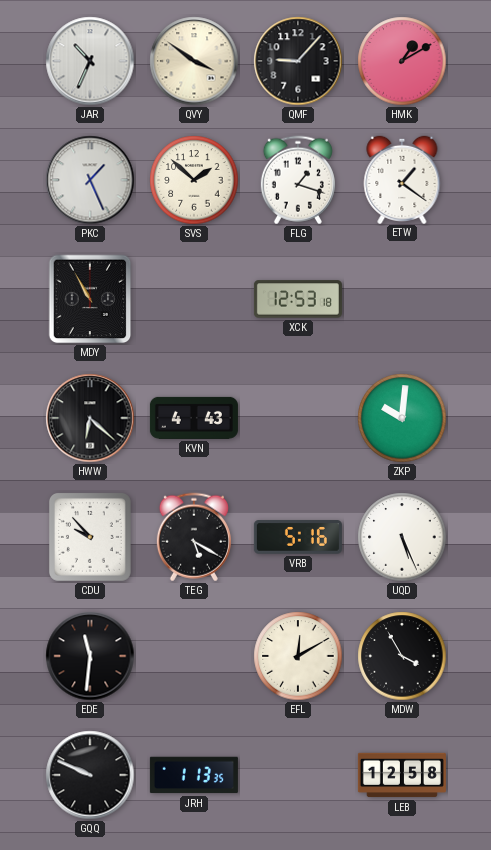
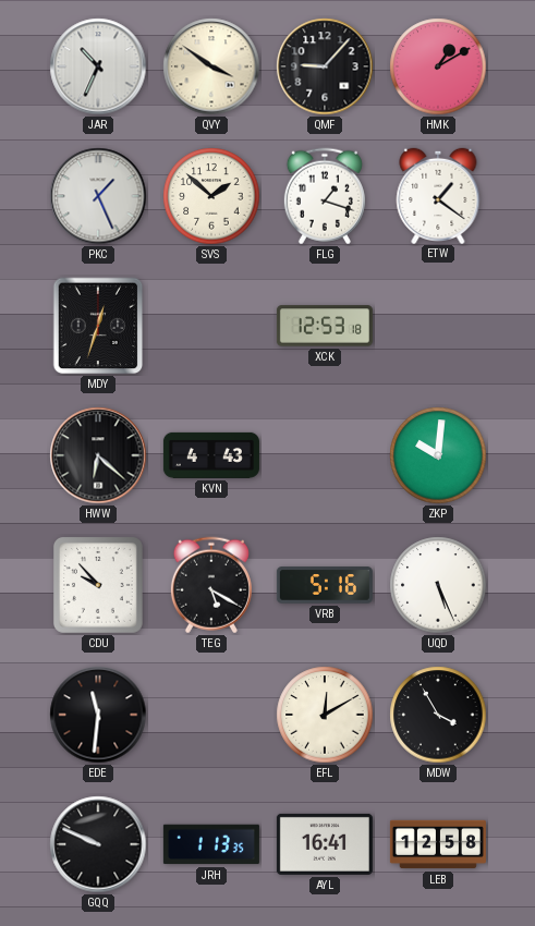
MDY: 10:55 -> 12:33
AYL: none -> 16:41
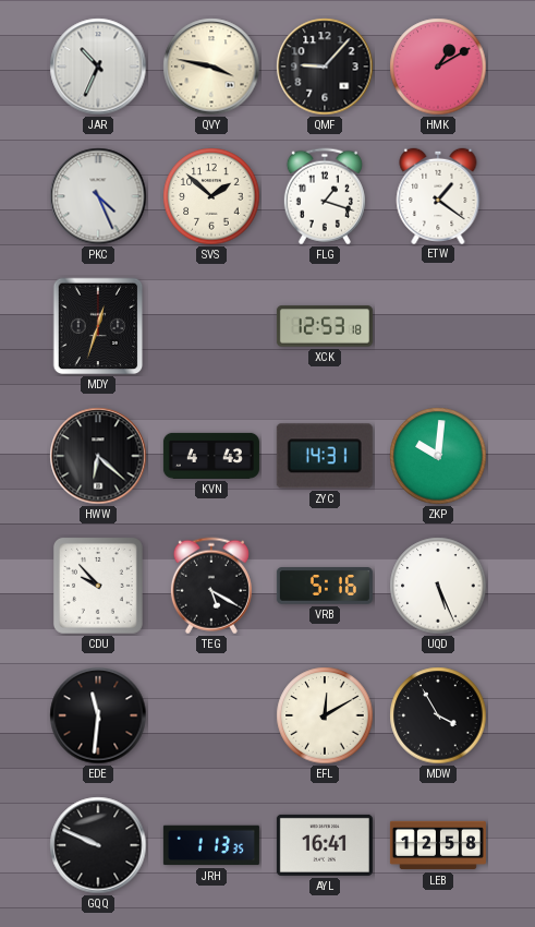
QVY: 3:51 -> 3:47
PKC: 1:26 -> 4:26
ZYC: none -> 14:31
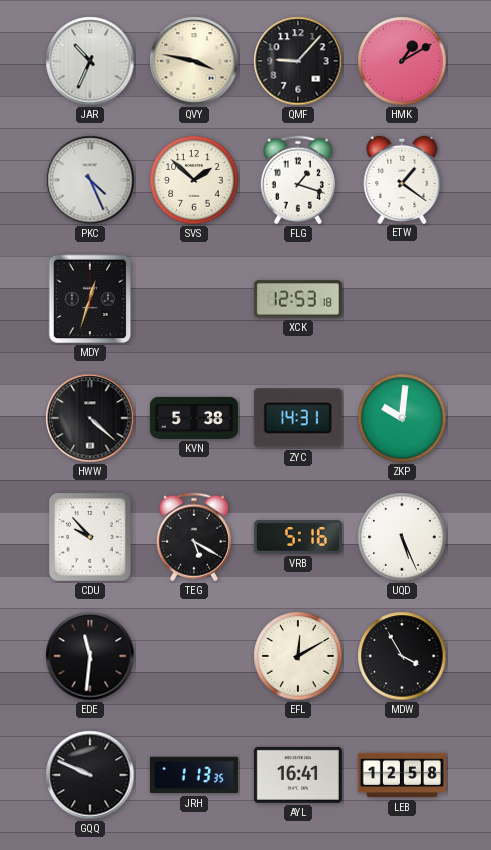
HWW: 6:22 -> 4:22
KVN: 4:43 -> 5:38
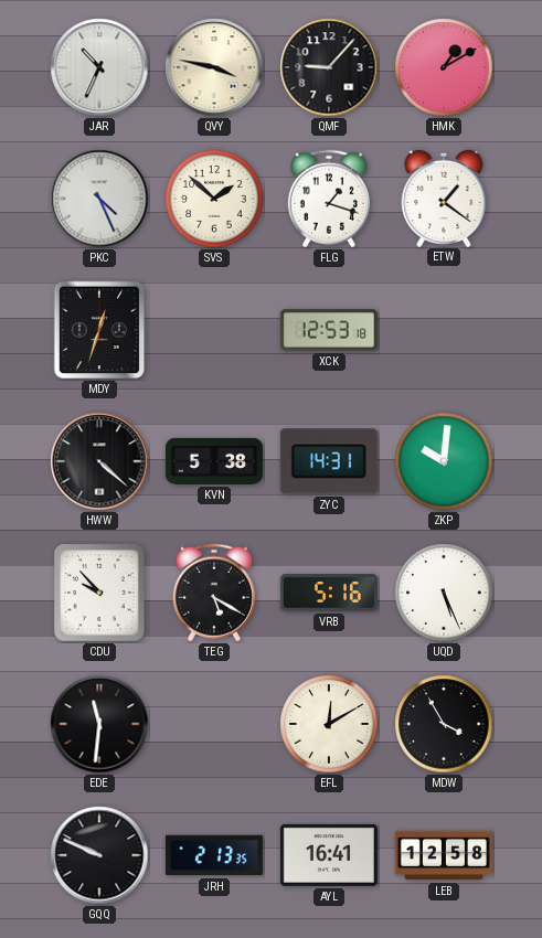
JRH: 1:13 -> 2:13
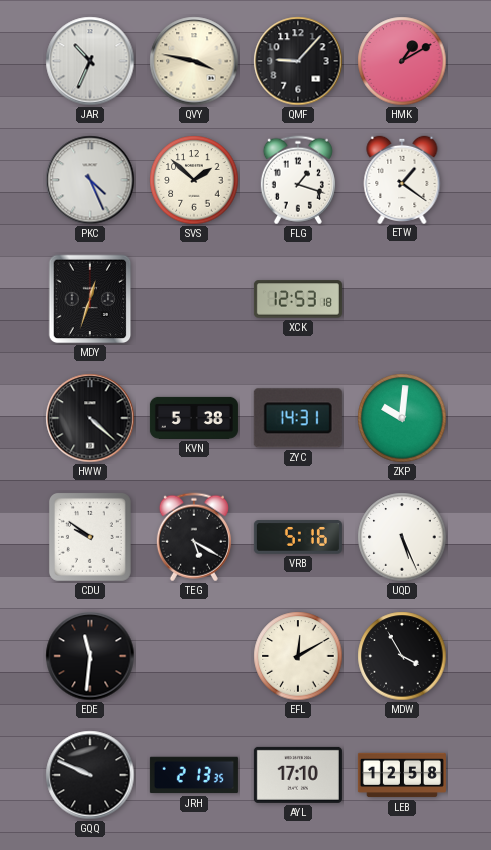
CDU: 9:53 -> 9:51
AYL: 16:41 -> 17:10
